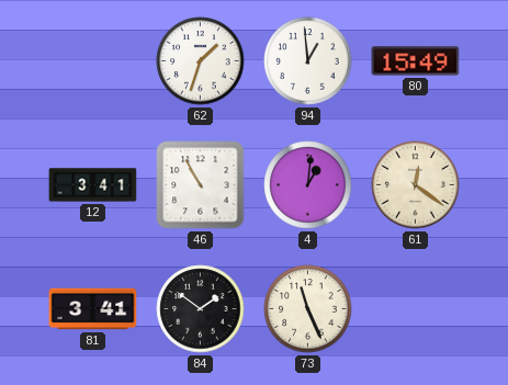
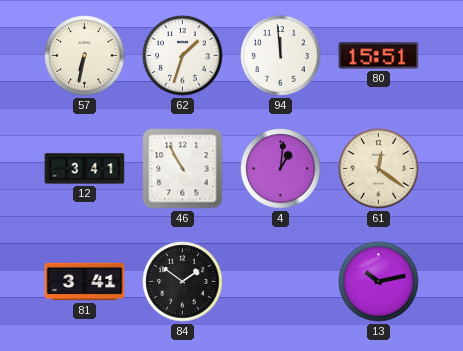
57: none -> 6:32
94: 12:59 -> 11:59
80: 15:49 -> 15:51
73: 11:26 -> none
13: none -> 10:13
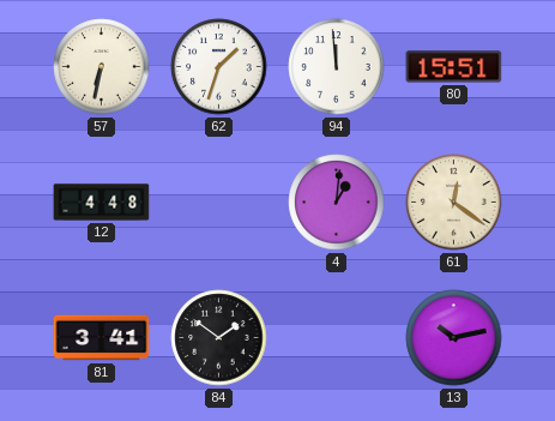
12: 3:41 -> 4:48
46: 10:55 -> none
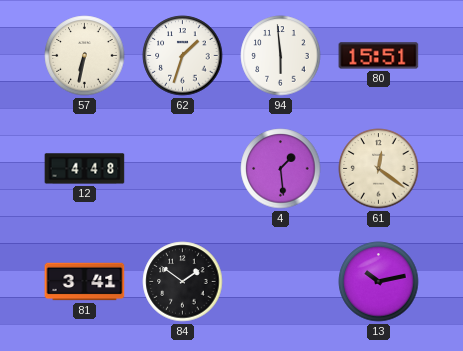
94: 11:59 -> 5:59
4: 1:01 -> 1:29
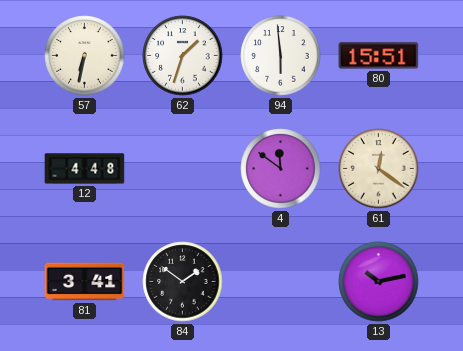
4: 1:29 -> 11:51
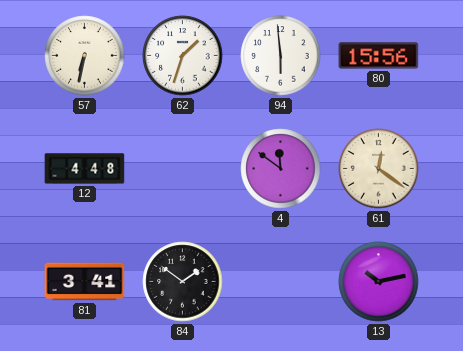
80: 15:51 -> 15:56
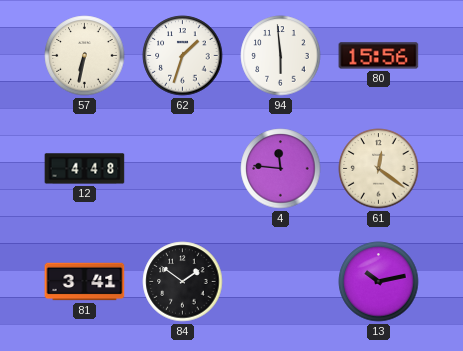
4: 11:51 -> 11:46
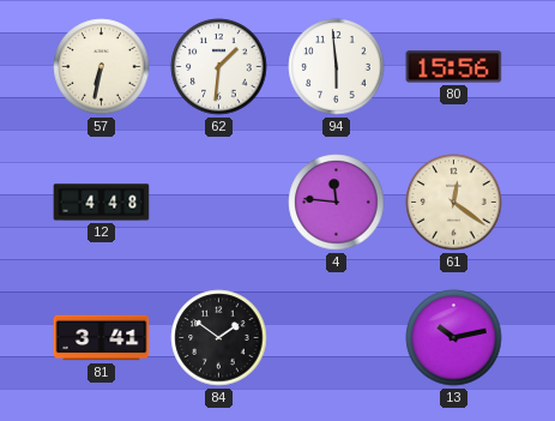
62: 1:33 -> 1:31
